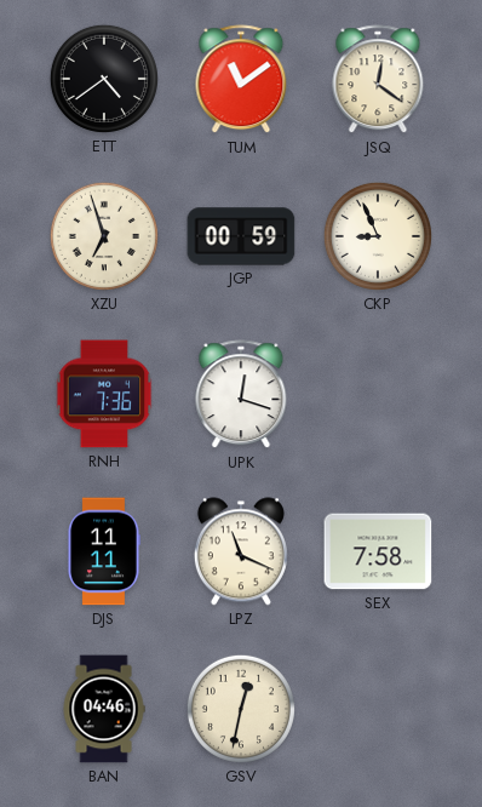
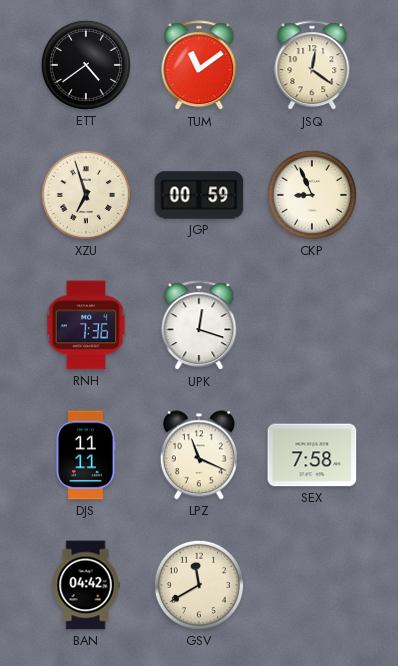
BAN: 04:46 -> 04:42
GSV: 12:32 -> 11:40
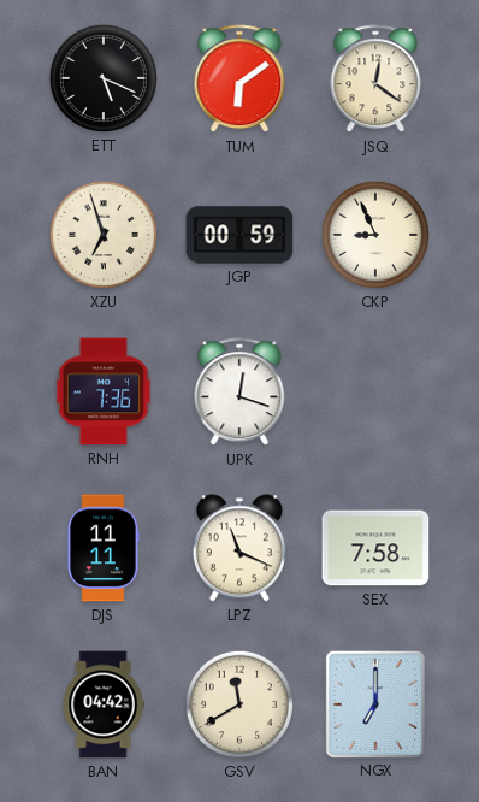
ETT: 4:39 -> 5:19
TUM: 11:09 -> 6:09
NGX: none -> 7:00
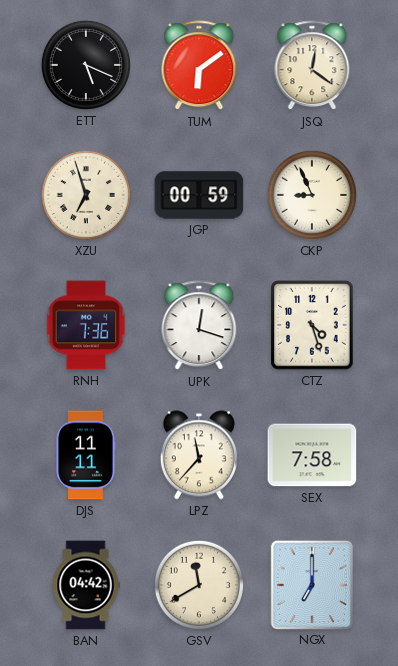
CTZ: none -> 4:27
LPZ: 11:19 -> 11:37
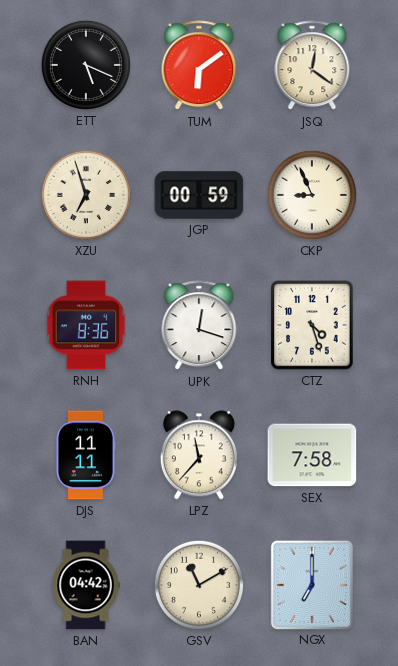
RNH: 7:36 -> 8:36
GSV: 11:40 -> 11:10
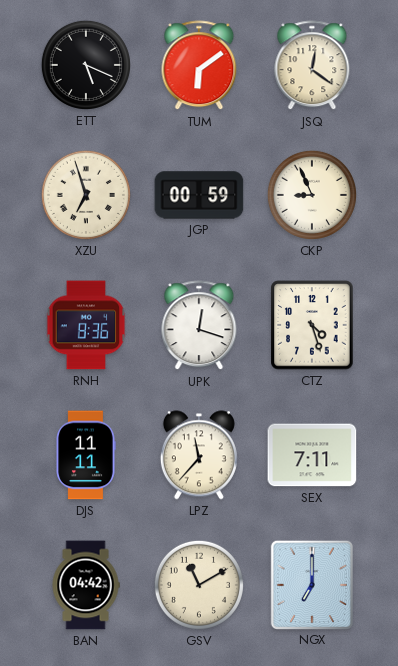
SEX: 7:58 -> 7:11
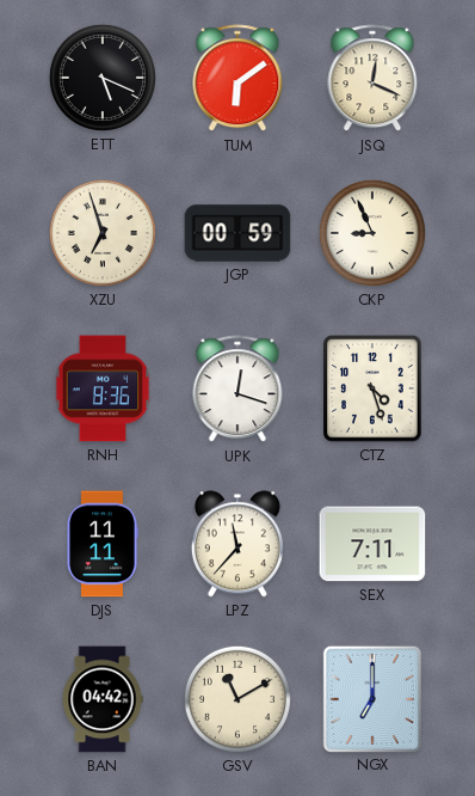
JSQ: 12:21 -> 12:19
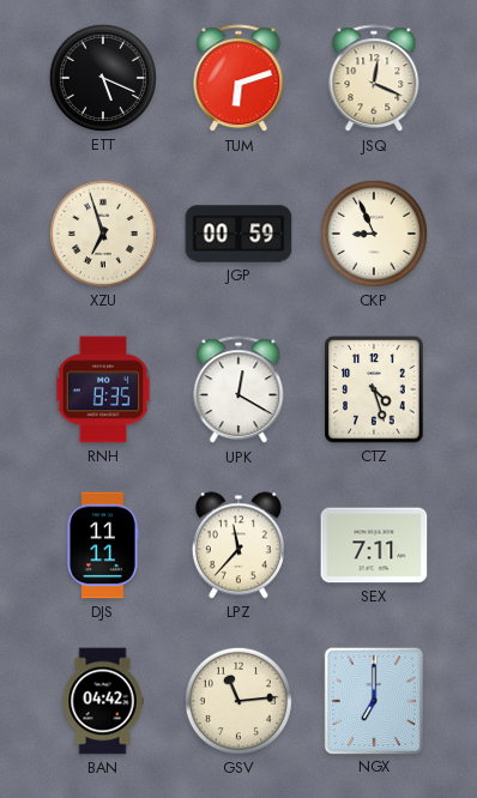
TUM: 6:09 -> 6:12
RNH: 8:36 -> 8:35
UPK: 12:18 -> 12:20
GSV: 11:10 -> 11:14
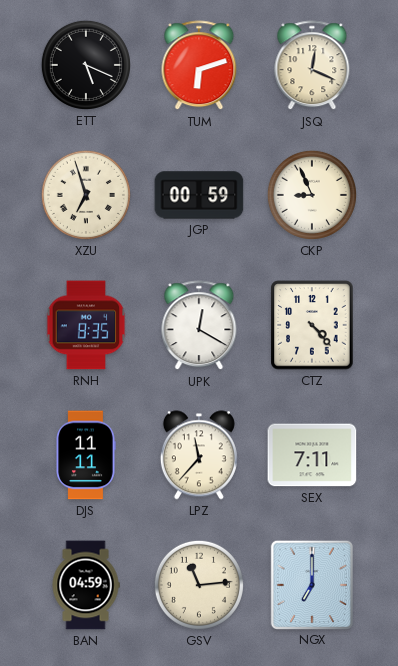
CTZ: 4:27 -> 4:23
BAN: 04:42 -> 04:59
